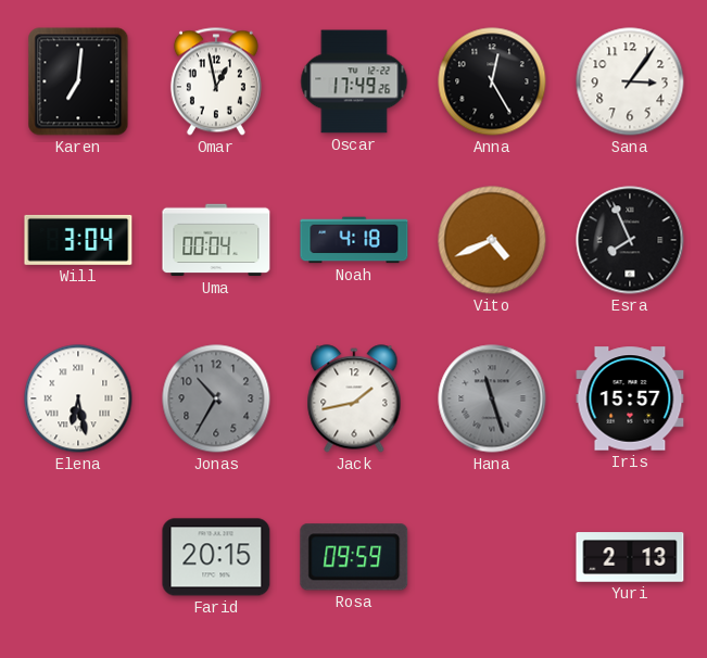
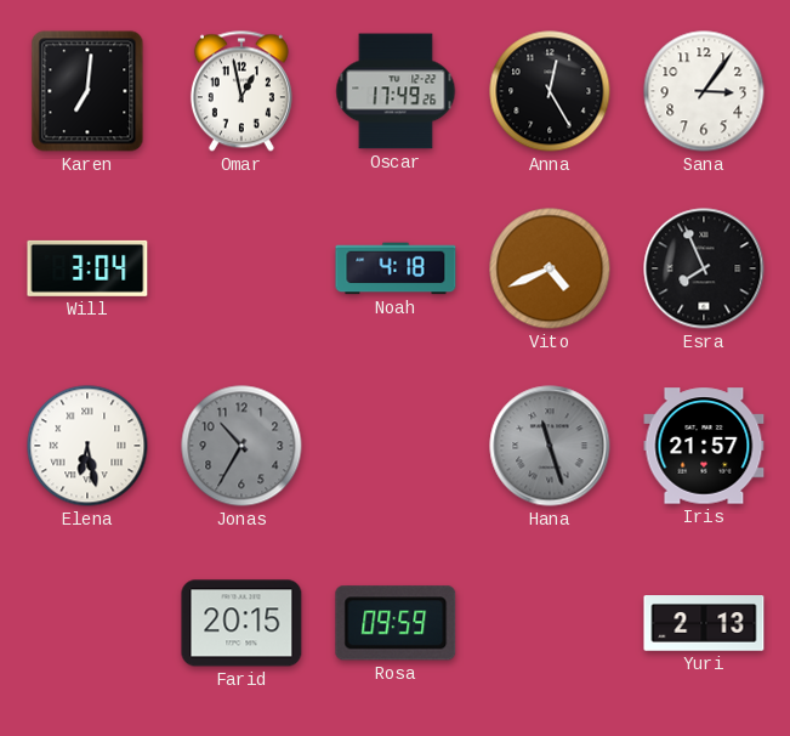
Uma: 00:04 -> none
Jack: 1:43 -> none
Iris: 15:57 -> 21:57
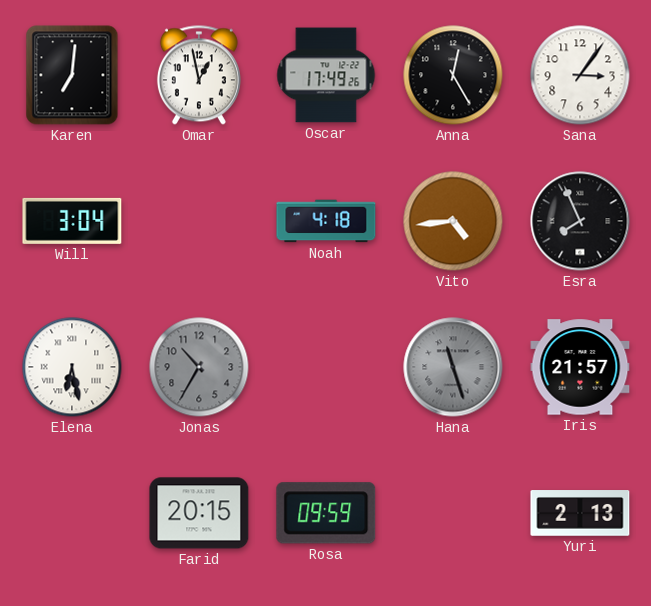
Vito: 4:41 -> 4:44
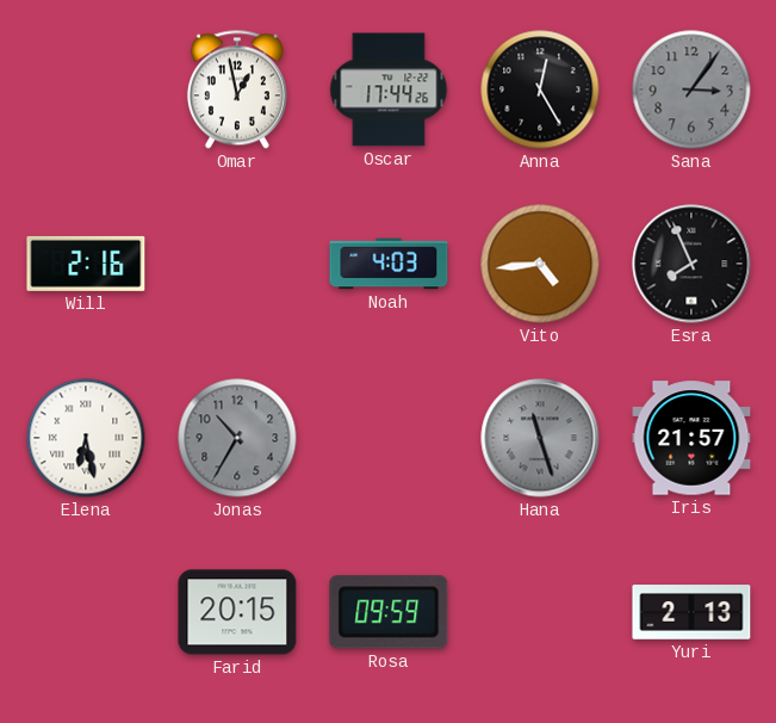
Karen: 7:01 -> none
Oscar: 17:49 -> 17:44
Sana dial: white -> grey
Will: 3:04 -> 2:16
Noah: 4:18 -> 4:03
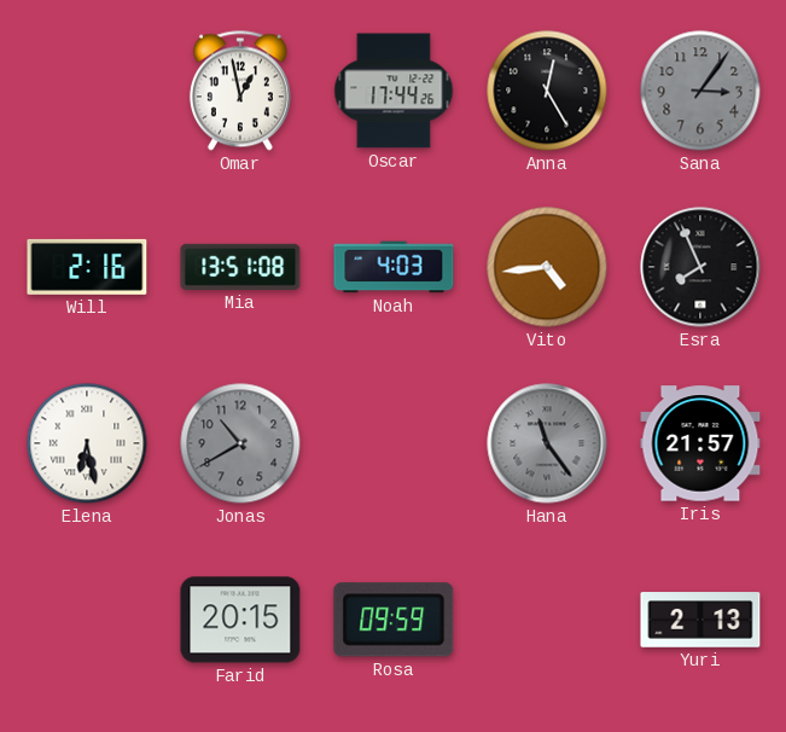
Mia: none -> 13:51
Jonas: 10:35 -> 10:40
Hana: 11:27 -> 11:24
